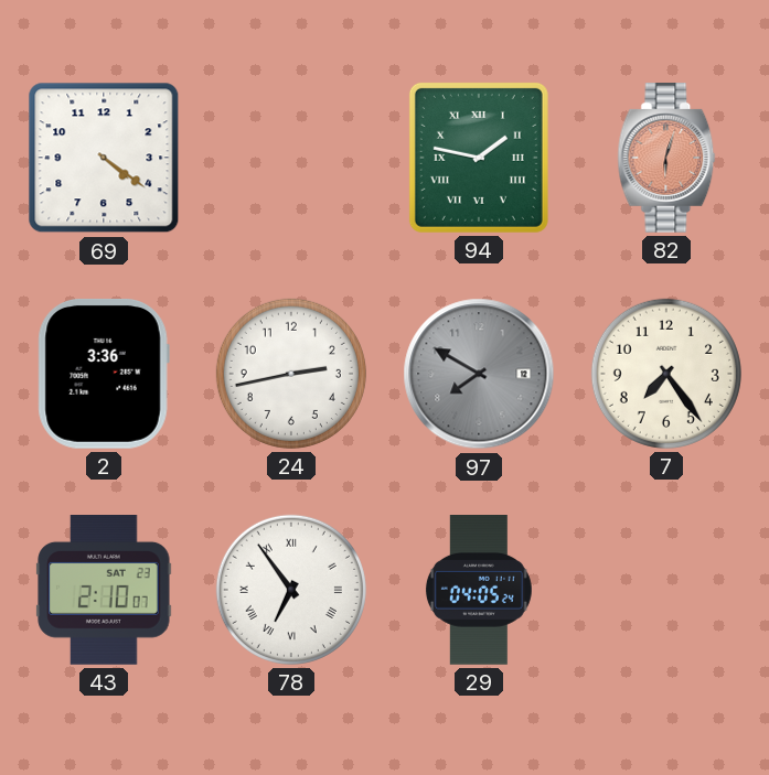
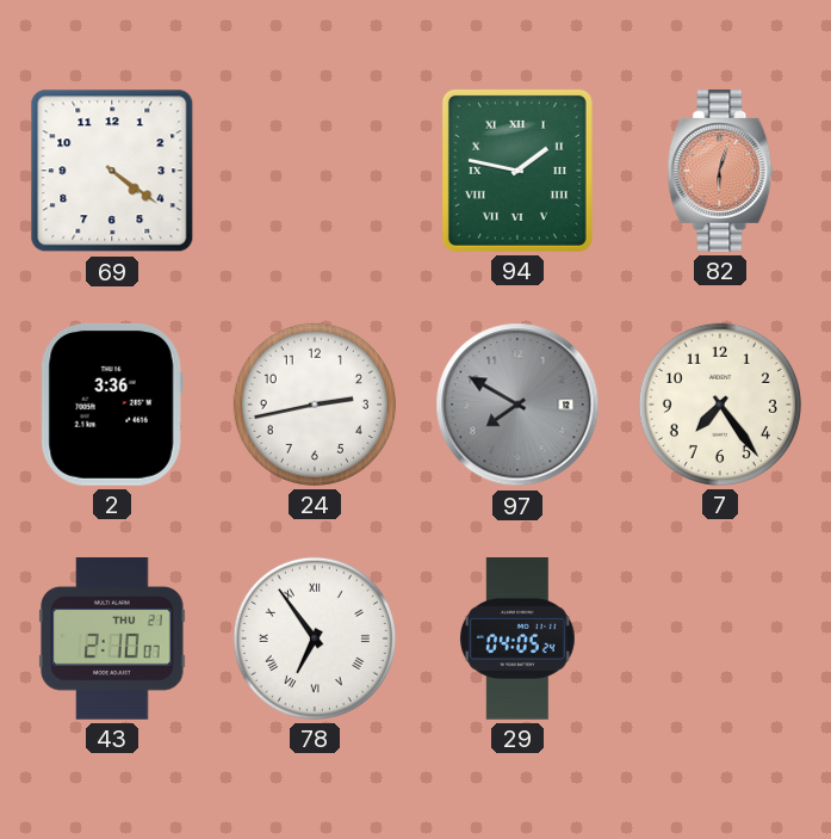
43 date: SAT 23 -> THU 21
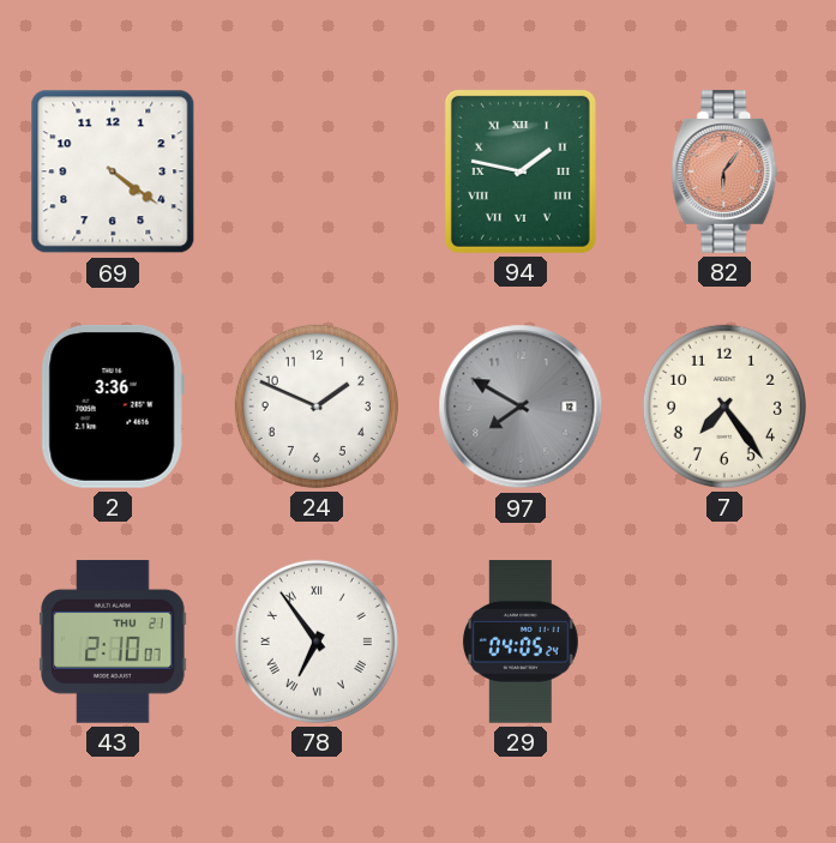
82: 6:03 -> 6:06
24: 2:43 -> 1:49
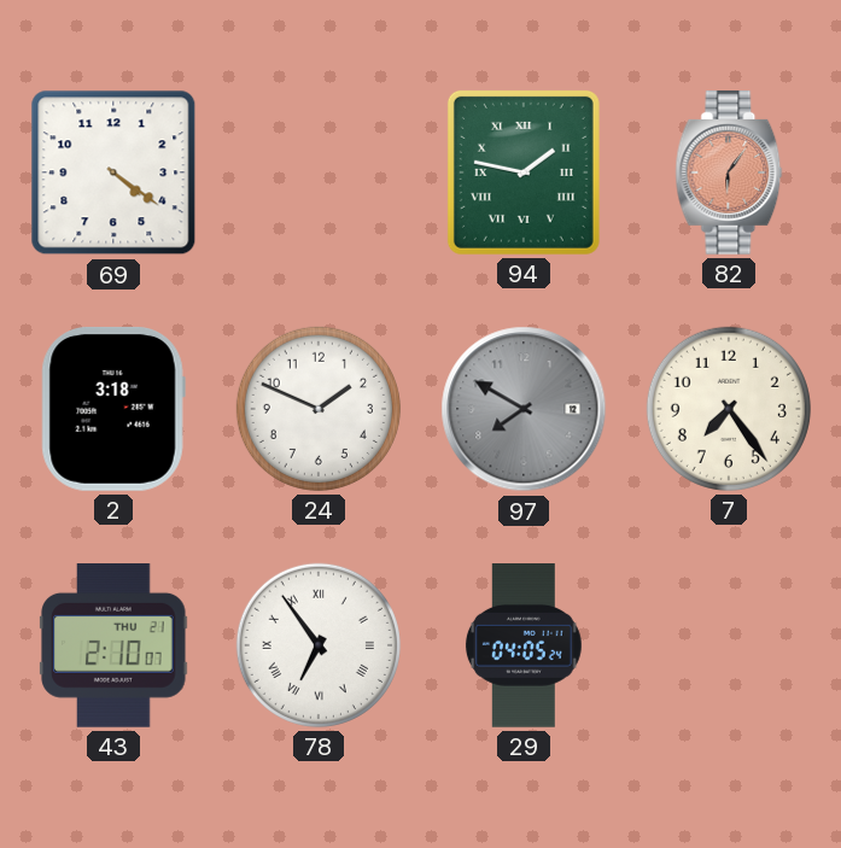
2: 3:36 -> 3:18
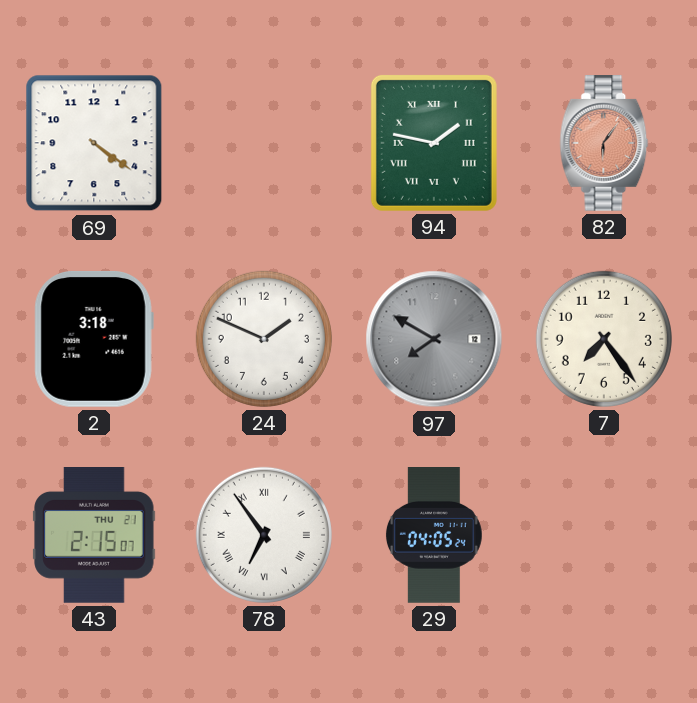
43: 2:10 -> 2:15
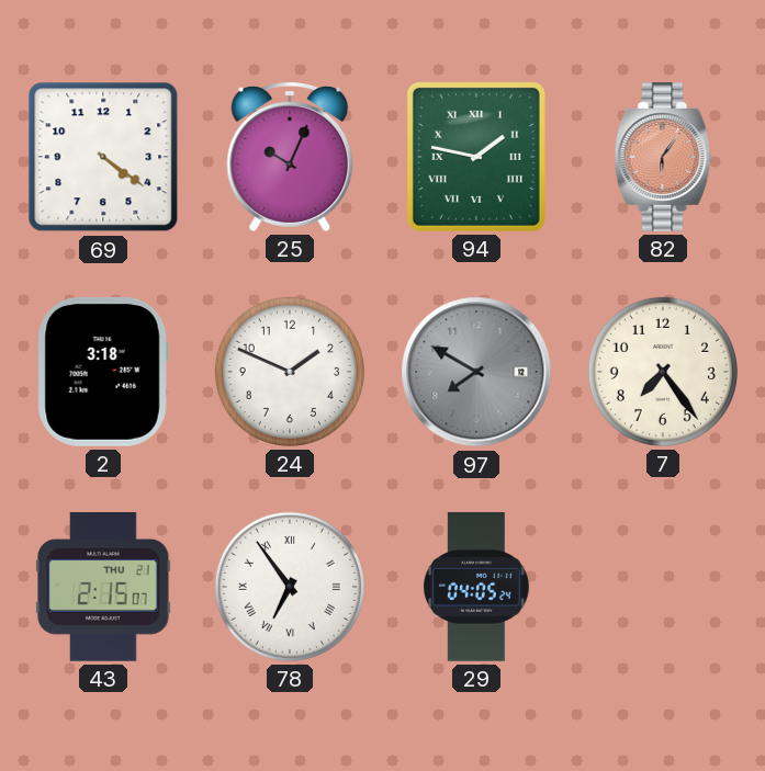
25: none -> 10:04
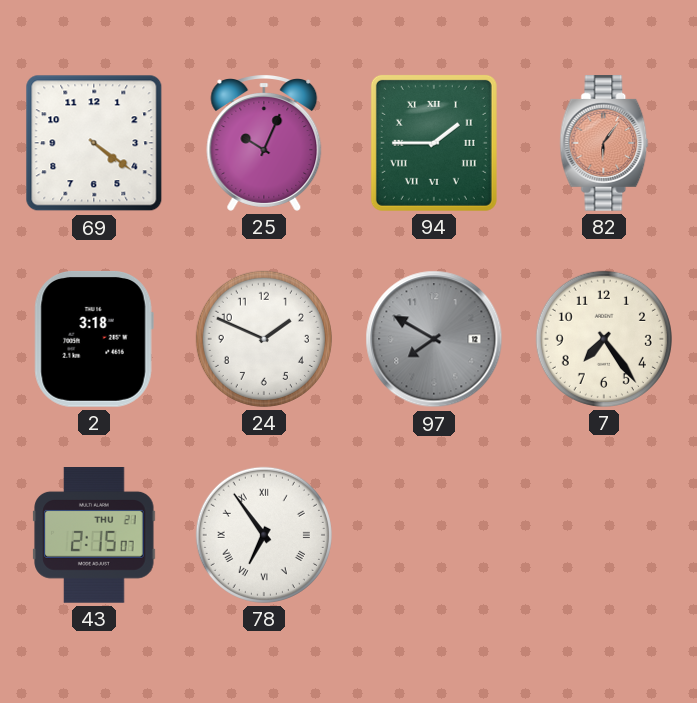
94: 1:47 -> 1:45
29: 04:05 -> none
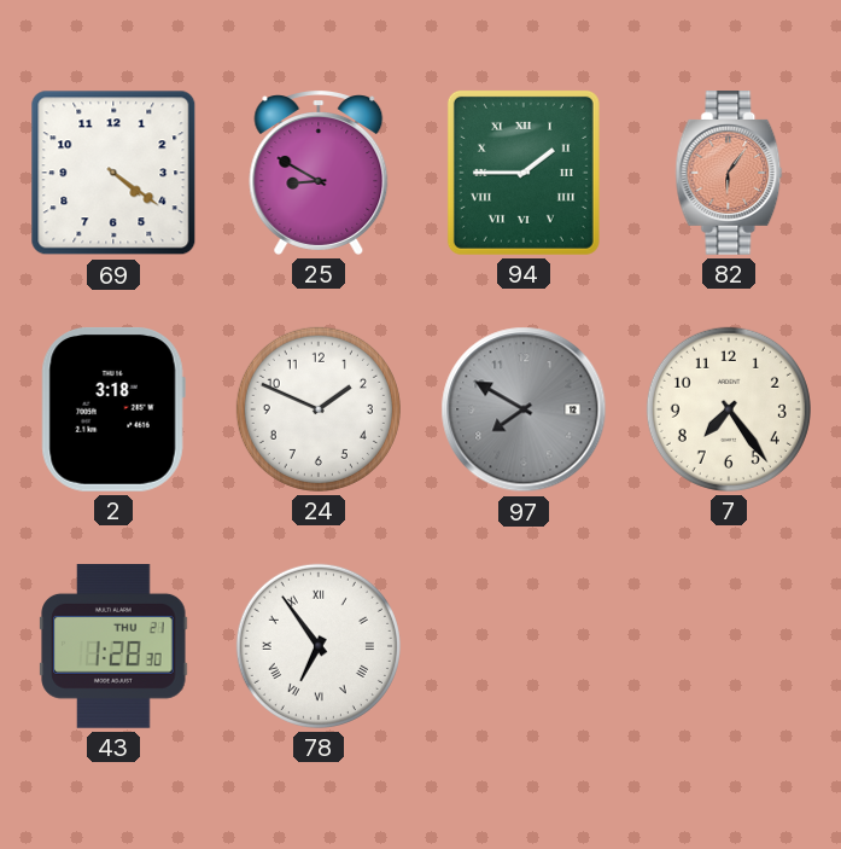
25: 10:04 -> 8:50
43: 2:15 -> 1:28
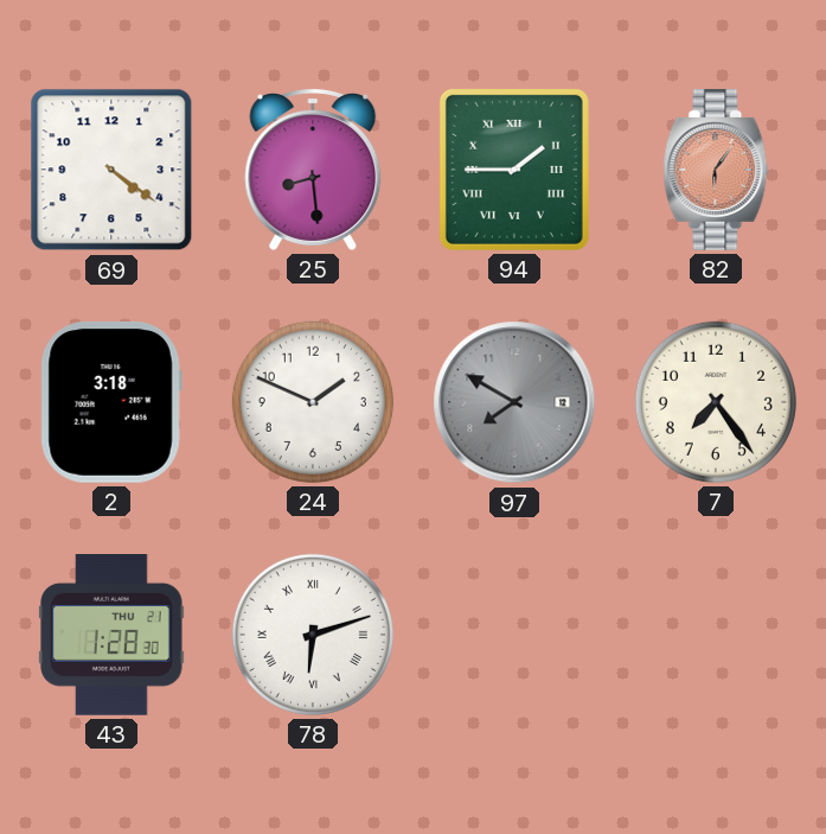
25: 8:50 -> 8:29
78: 6:54 -> 6:12
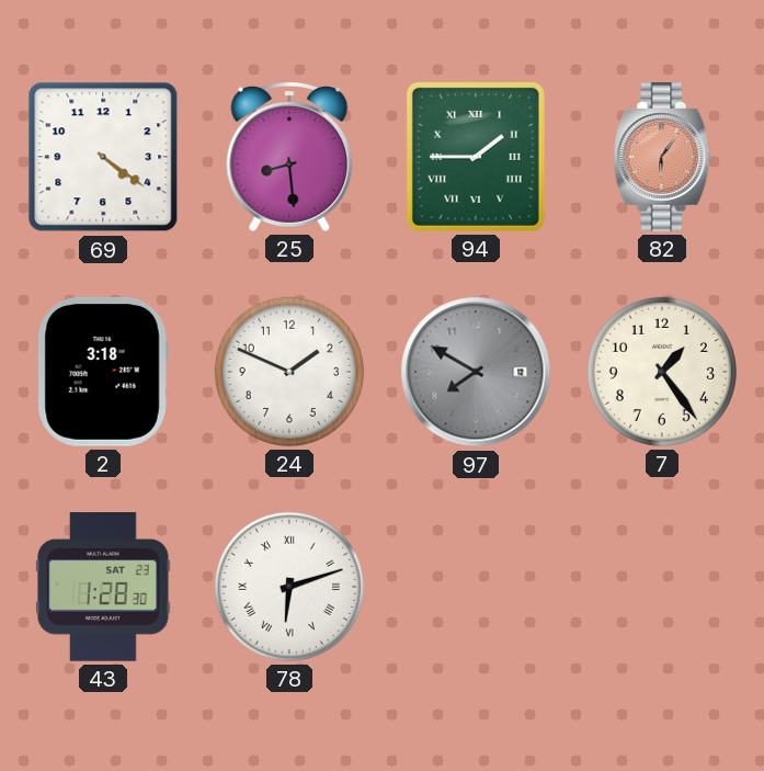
7: 7:24 -> 1:24
43 date: THU 21 -> SAT 23
